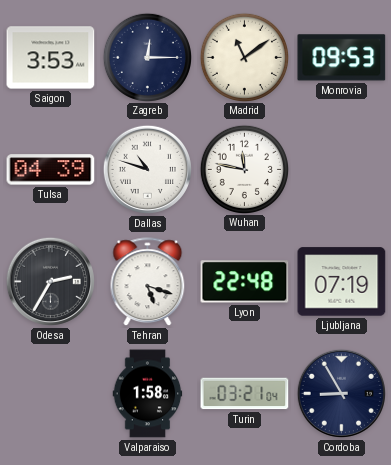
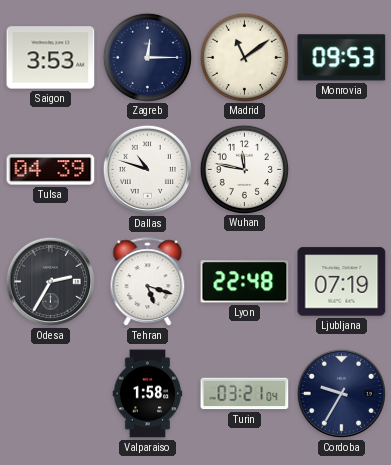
Cordoba: 8:55 -> 9:35
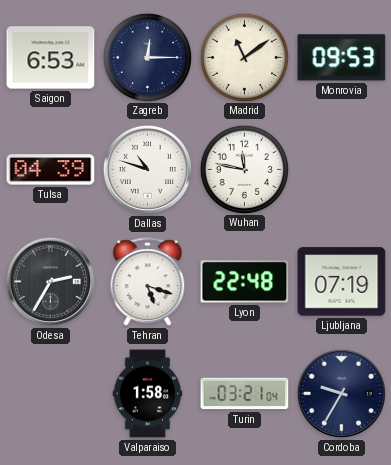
Saigon: 3:53 -> 6:53
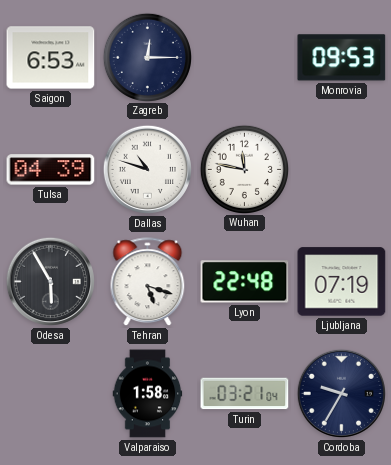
Madrid: 11:09 -> none
Odesa: 2:35 -> 5:55
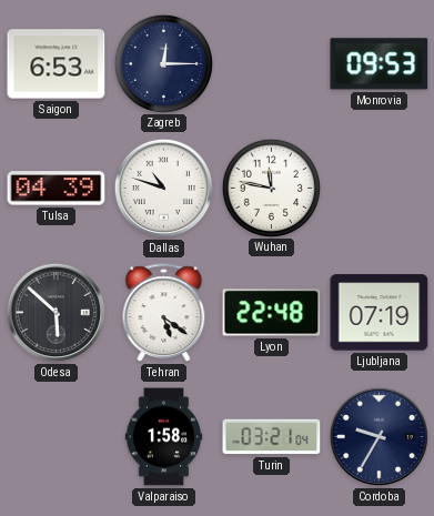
Odesa: 5:55 -> 5:52
Tehran: 5:18 -> 5:21
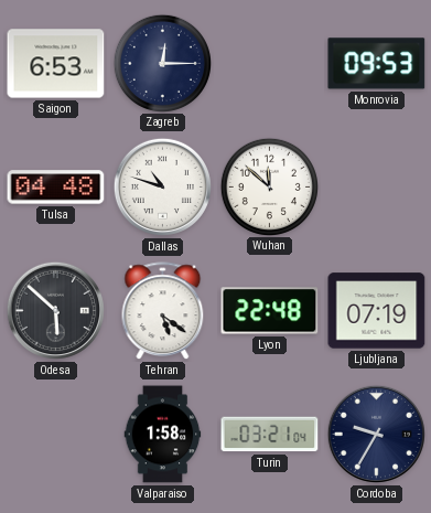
Tulsa: 04:39 -> 04:48
Wuhan: 11:47 -> 11:52
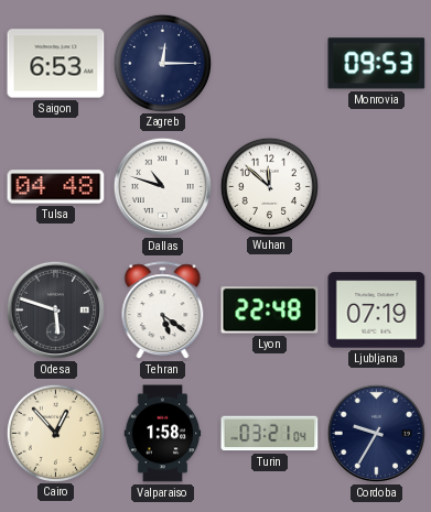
Odesa: 5:52 -> 5:48
Cairo: none -> 12:53
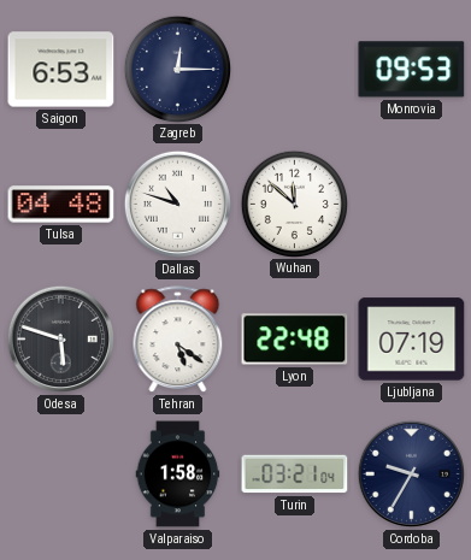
Cairo: 12:53 -> none
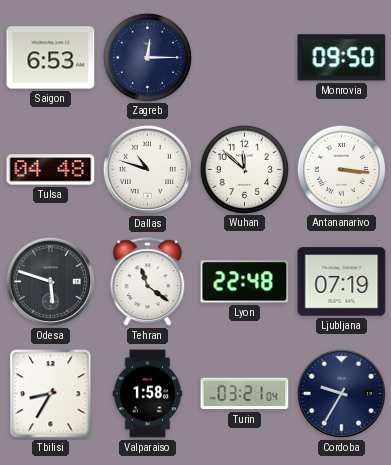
Monrovia: 09:53 -> 09:50
Antananarivo: none -> 3:16
Tehran: 5:21 -> 11:21
Tbilisi: none -> 8:35
